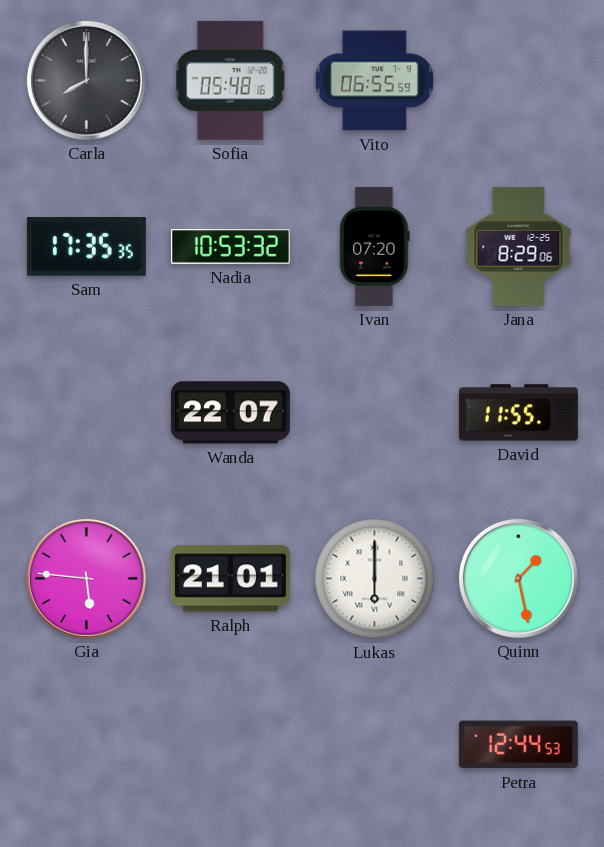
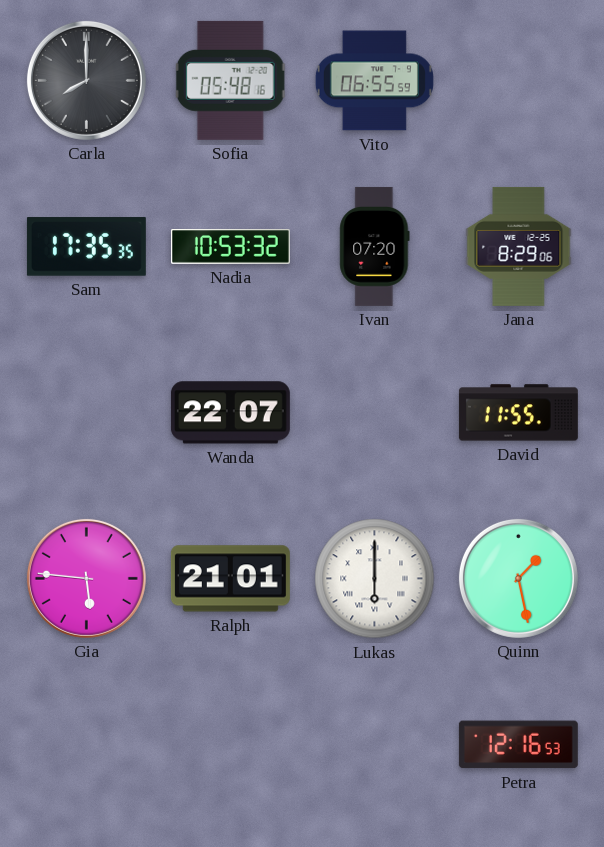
Petra: 12:44 -> 12:16
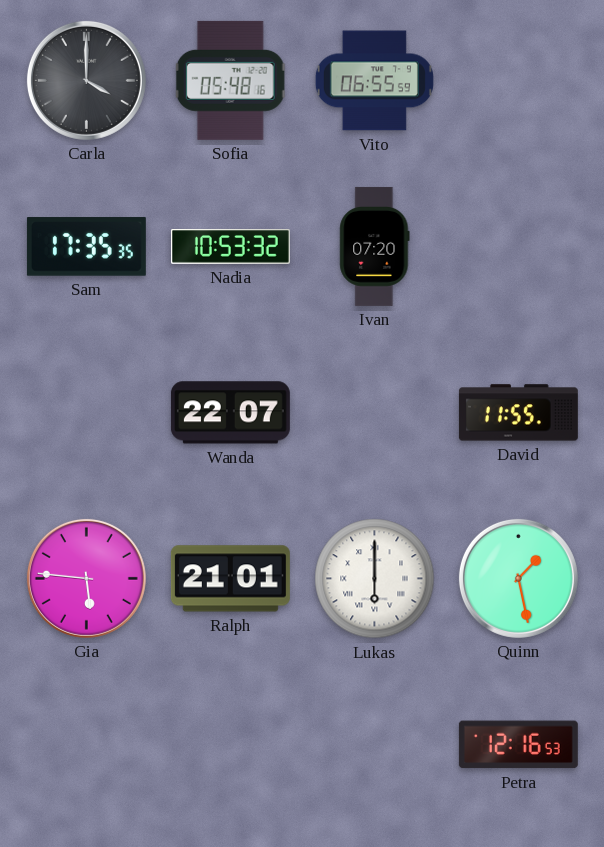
Carla: 8:00 -> 4:00
Jana: 8:29 -> none
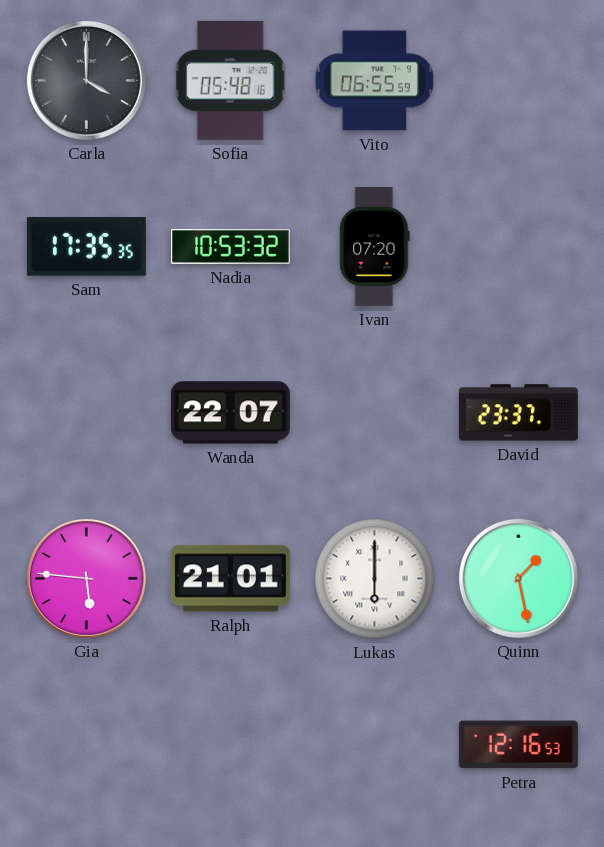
David: 11:55 -> 23:37
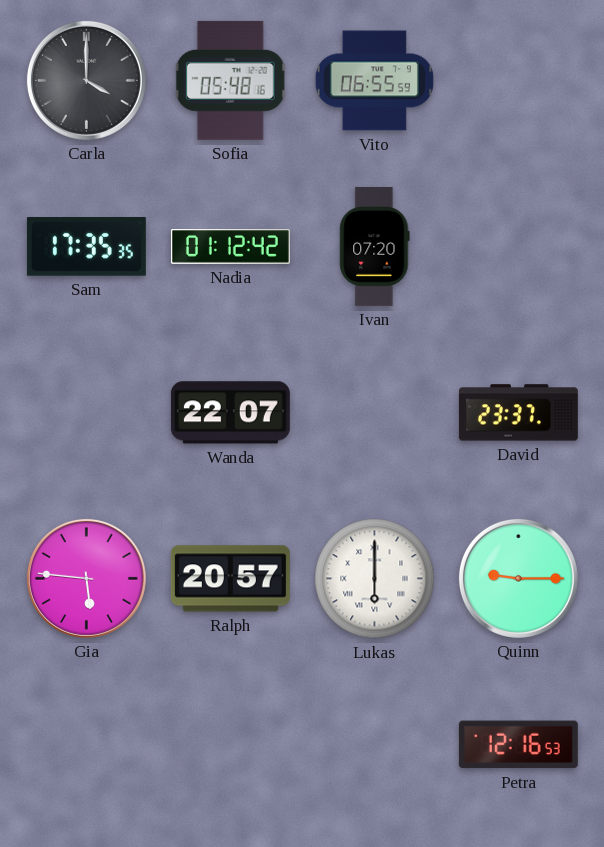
Nadia: 10:53 -> 01:12
Ralph: 21:01 -> 20:57
Quinn: 1:28 -> 9:15
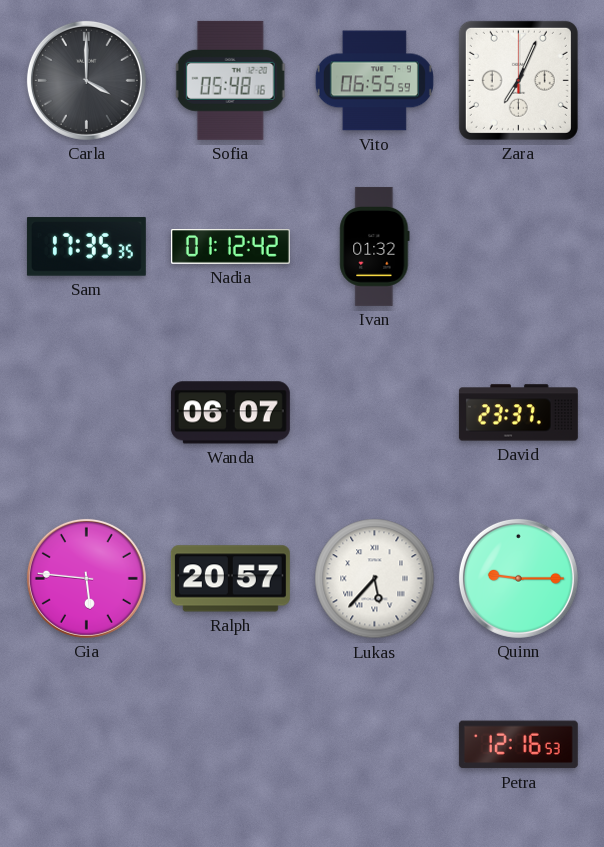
Zara: none -> 7:04
Ivan: 07:20 -> 01:32
Wanda: 22:07 -> 06:07
Lukas: 6:00 -> 5:37
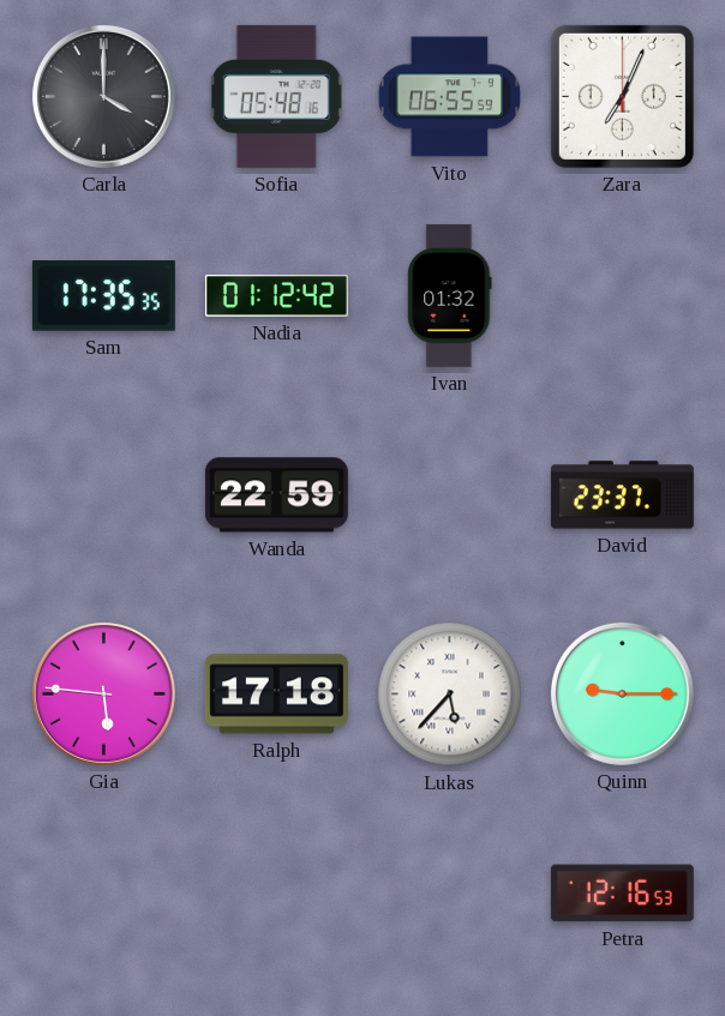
Wanda: 06:07 -> 22:59
Ralph: 20:57 -> 17:18
